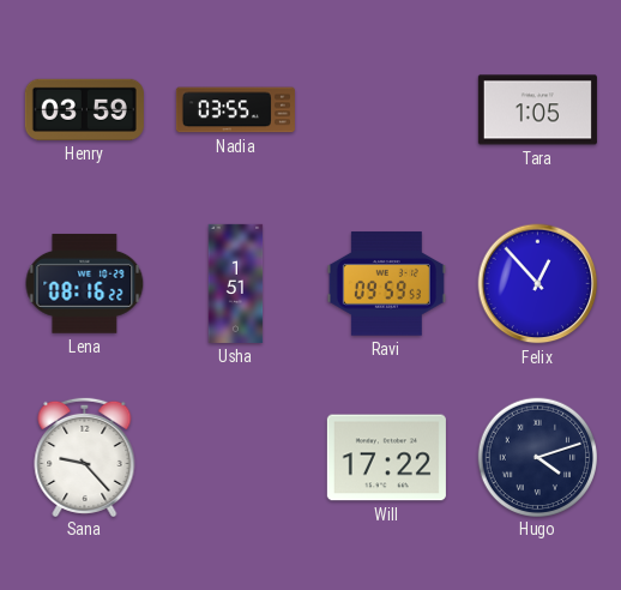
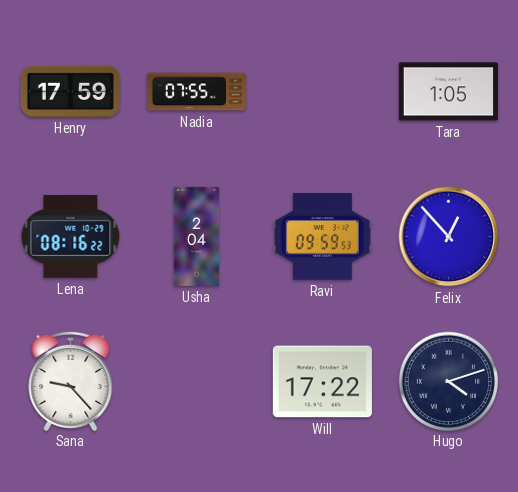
Henry: 03:59 -> 17:59
Nadia: 03:55 -> 07:55
Usha: 1:51 -> 2:04
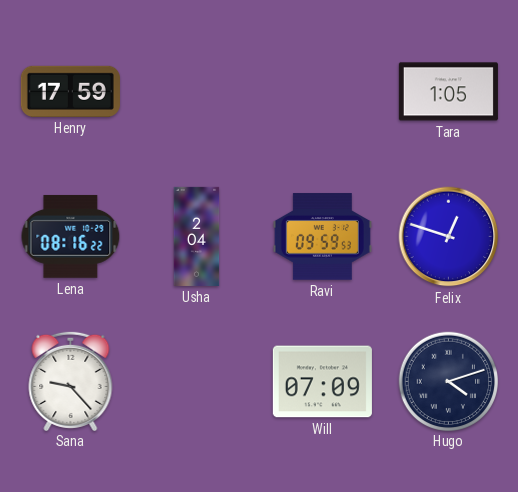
Nadia: 07:55 -> none
Felix: 12:53 -> 12:48
Will: 17:22 -> 07:09
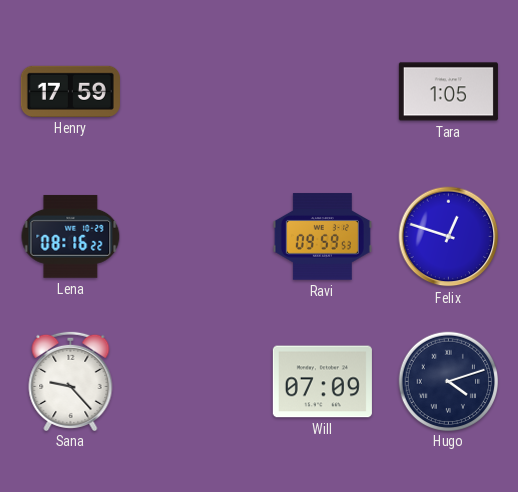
Usha: 2:04 -> none
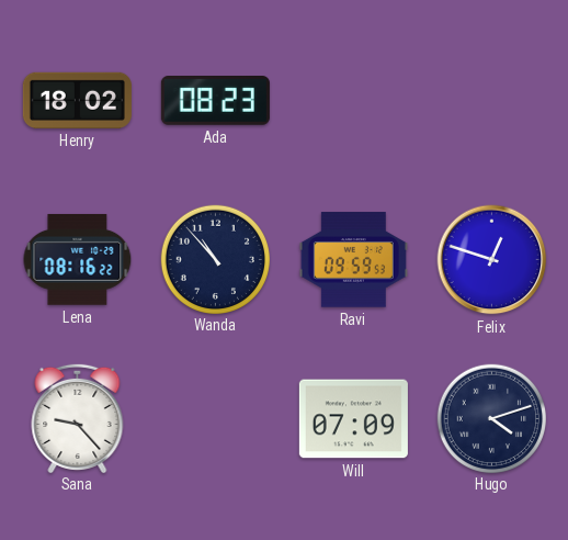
Henry: 17:59 -> 18:02
Ada: none -> 08:23
Tara: 1:05 -> none
Wanda: none -> 10:53
